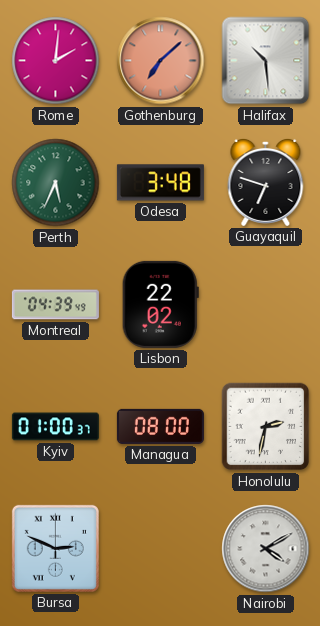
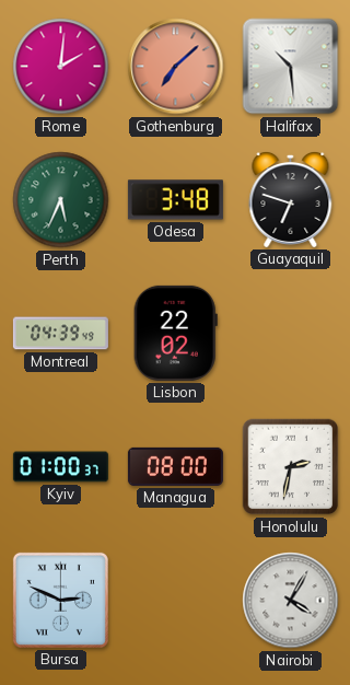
Nairobi: 4:10 -> 4:05
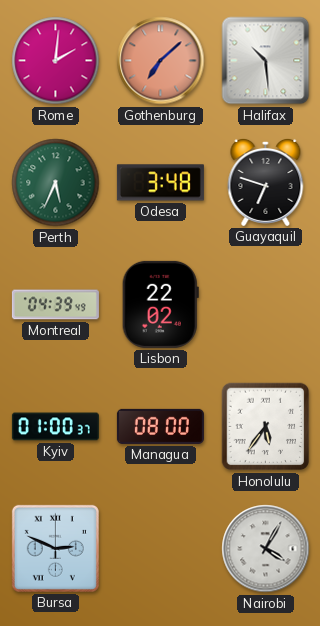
Honolulu: 2:32 -> 5:36
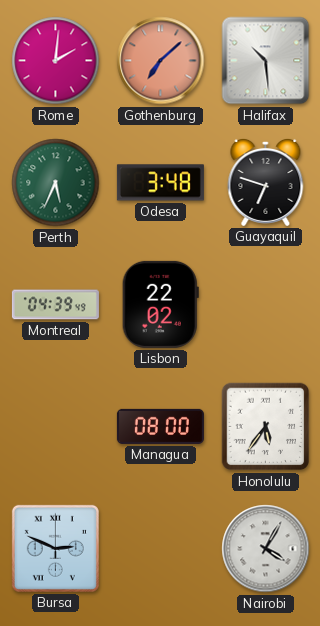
Kyiv: 01:00 -> none
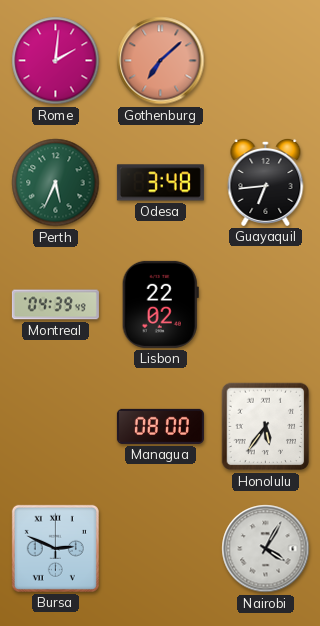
Halifax: 10:29 -> none
Guayaquil: 6:48 -> 6:44
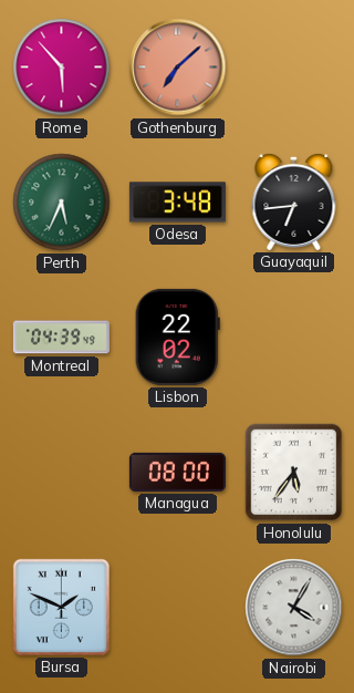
Rome: 2:01 -> 5:53
Bursa: 2:49 -> 1:49
